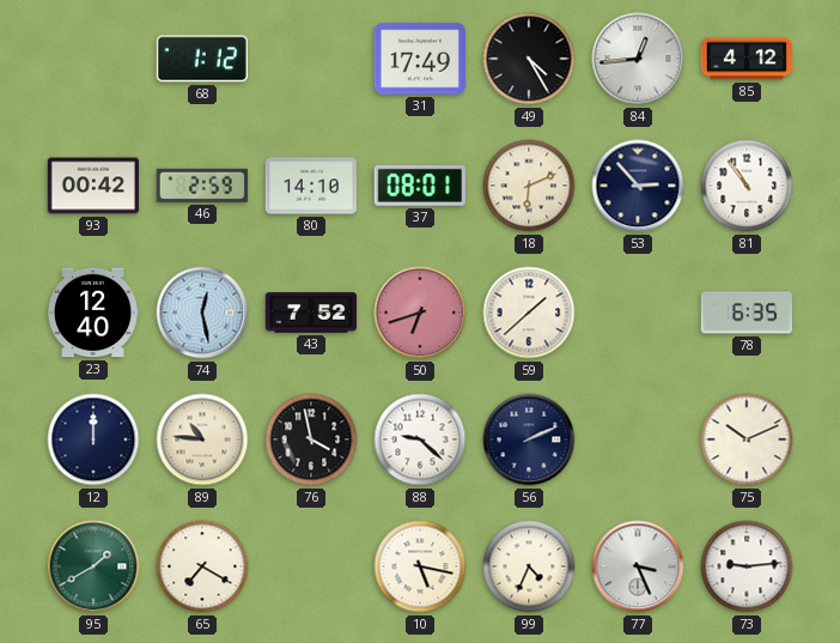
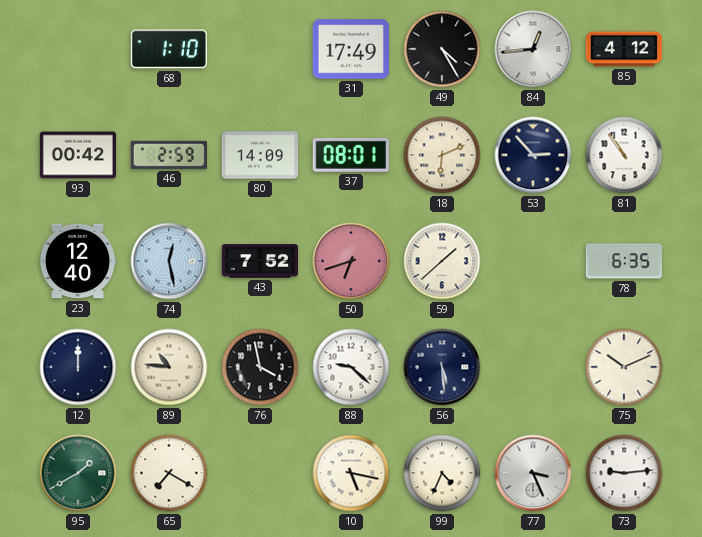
68: 1:12 -> 1:10
80: 14:10 -> 14:09
56: 2:11 -> 5:29
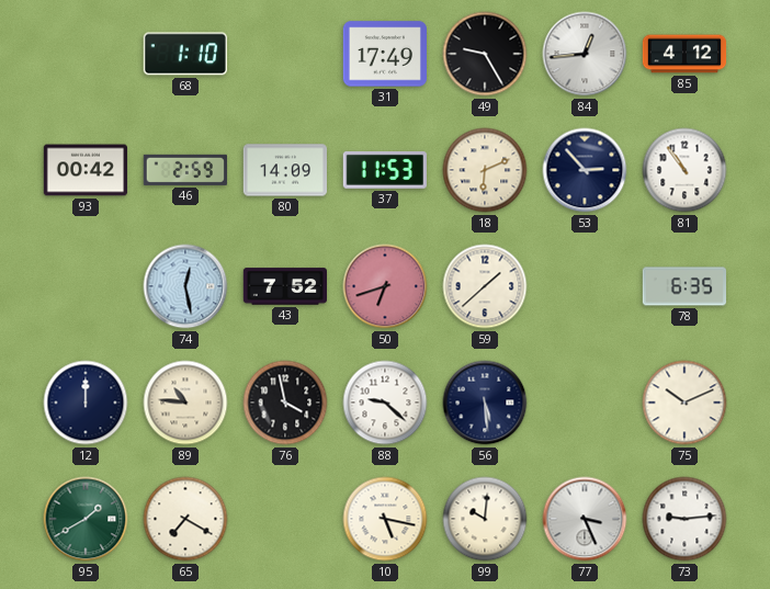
49: 4:25 -> 9:25
37: 08:01 -> 11:53
23: 12:40 -> none
99: 4:34 -> 10:01
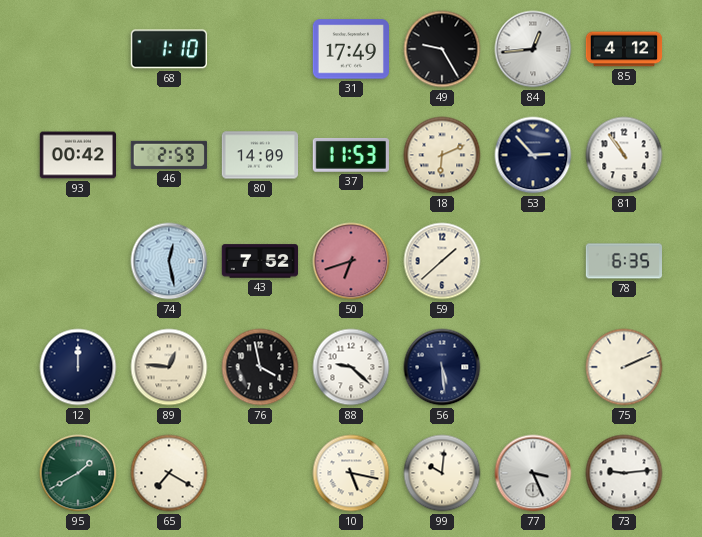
89: 10:46 -> 12:46
75: 10:11 -> 2:11
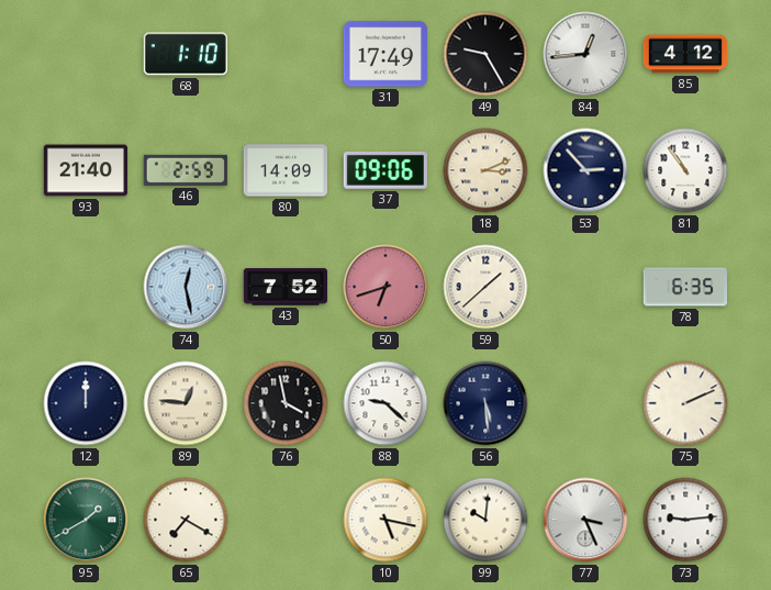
93: 00:42 -> 21:40
37: 11:53 -> 09:06
18: 6:11 -> 3:11
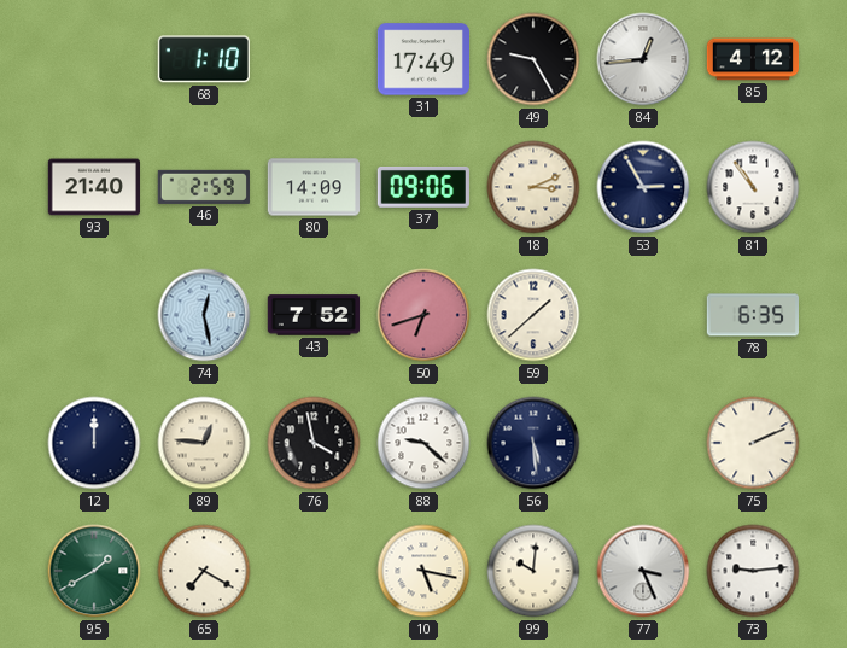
53: 2:53 -> 2:55
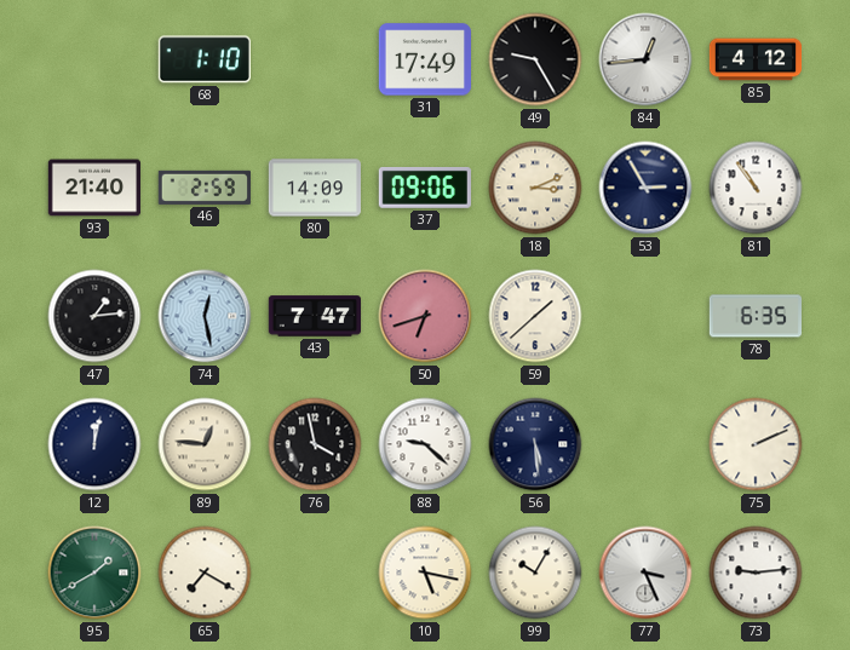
47: none -> 1:14
43: 7:52 -> 7:47
12: 12:00 -> 12:02
99: 10:01 -> 10:05
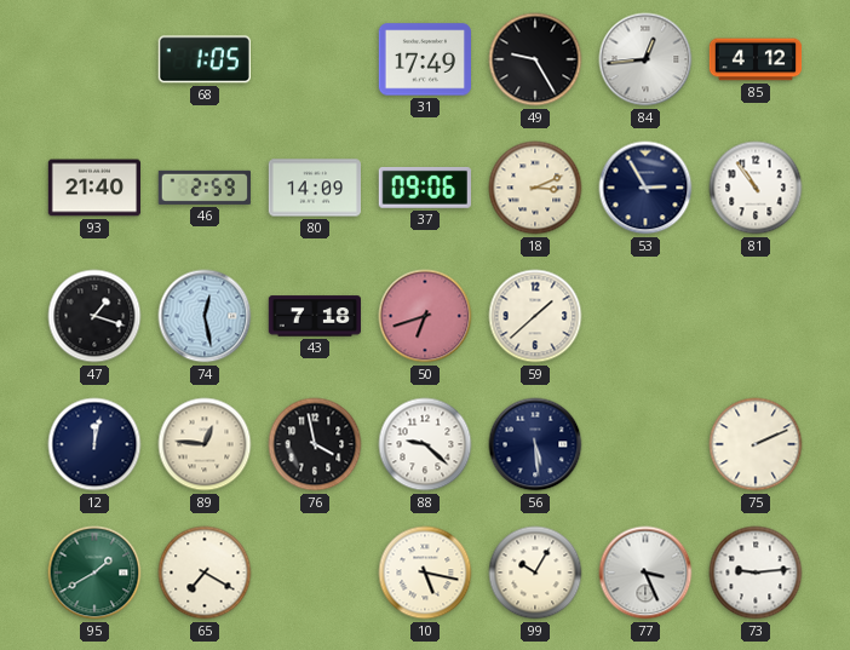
68: 1:10 -> 1:05
47: 1:14 -> 1:18
43: 7:47 -> 7:18
78: 6:35 -> none
